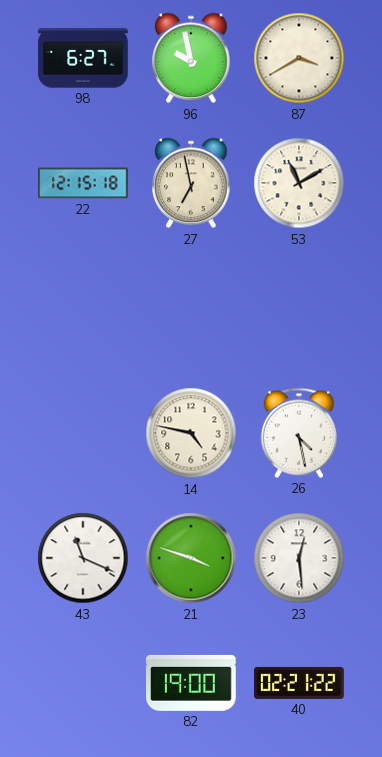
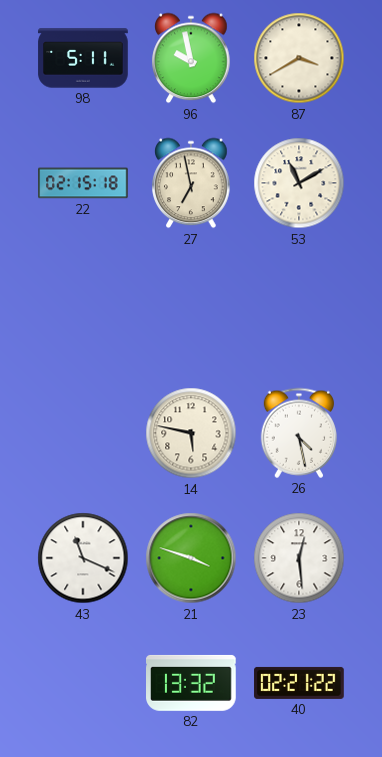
98: 6:27 -> 5:11
22: 12:15 -> 02:15
14: 4:47 -> 5:47
82: 19:00 -> 13:32
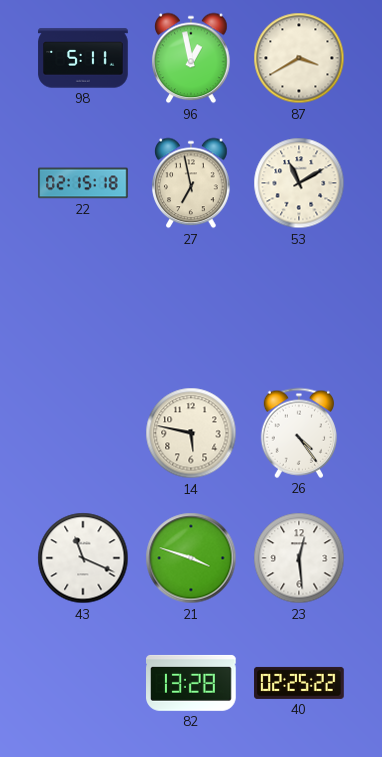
96: 9:58 -> 12:58
26: 4:28 -> 4:24
82: 13:32 -> 13:28
40: 02:21 -> 02:25
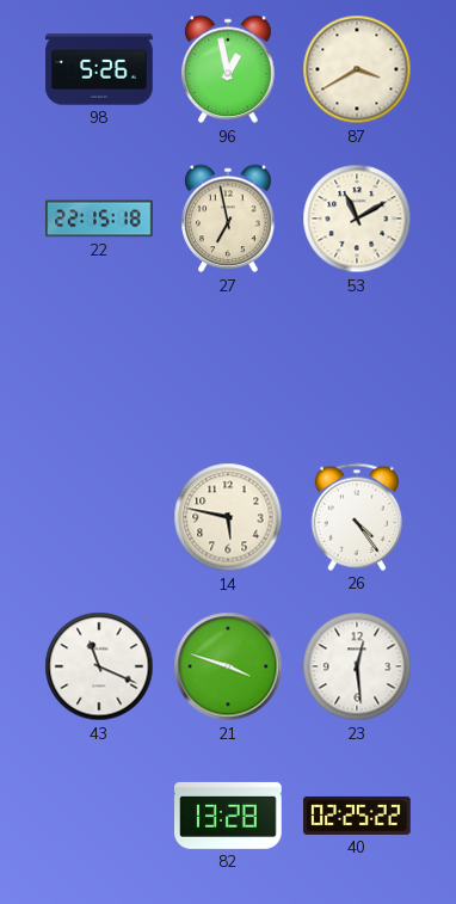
98: 5:11 -> 5:26
22: 02:15 -> 22:15
